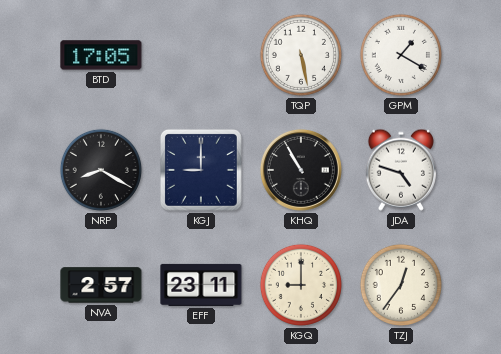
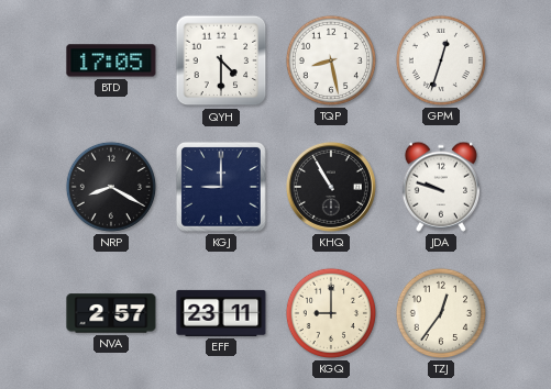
QYH: none -> 4:30
TQP: 5:28 -> 8:28
GPM: 1:20 -> 12:33
JDA: 4:48 -> 9:48
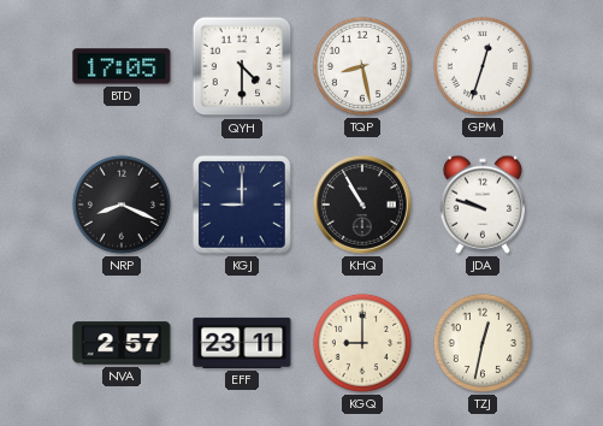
NRP: 8:20 -> 8:19
TZJ: 12:36 -> 12:32
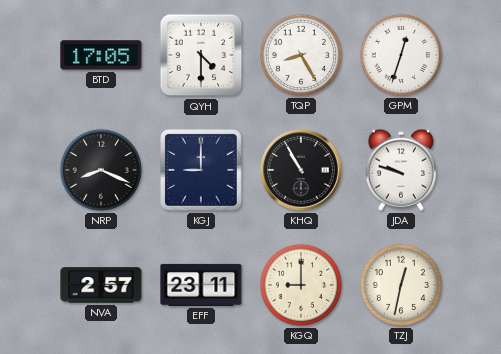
TQP: 8:28 -> 8:25
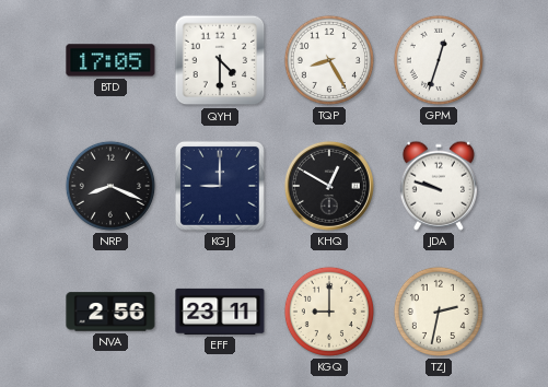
KHQ: 10:55 -> 12:50
NVA: 2:57 -> 2:56
TZJ: 12:32 -> 2:32
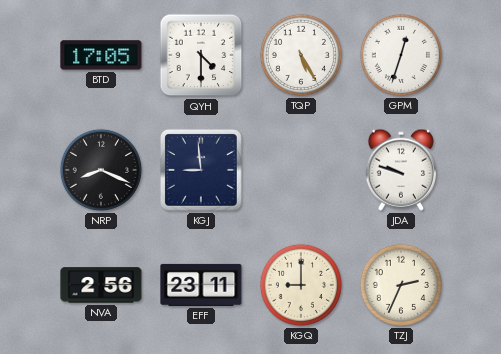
TQP: 8:25 -> 5:25
KGJ: 9:00 -> 8:59
KHQ: 12:50 -> none
TZJ: 2:32 -> 2:34
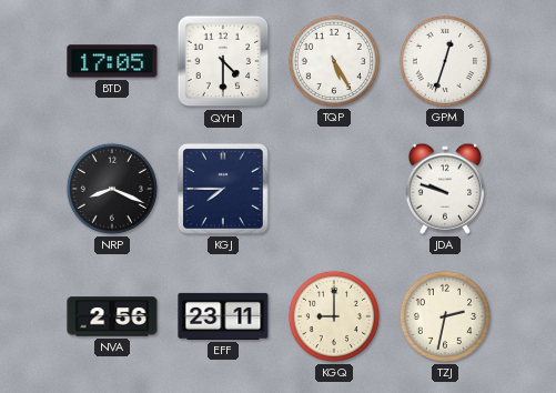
KGJ: 8:59 -> 7:45
TZJ: 2:34 -> 2:32
